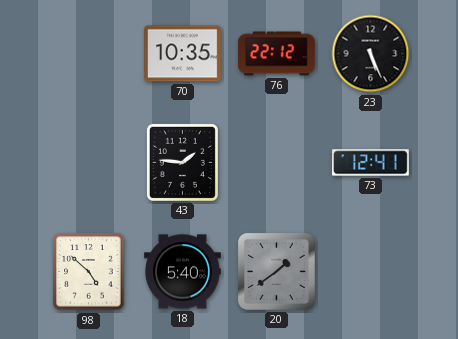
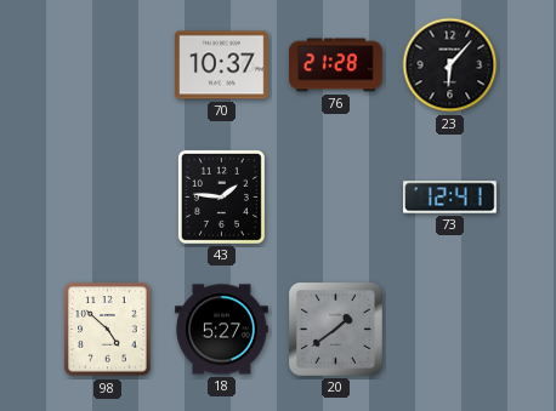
70: 10:35 -> 10:37
76: 22:12 -> 21:28
23: 5:26 -> 6:07
18: 5:40 -> 5:27
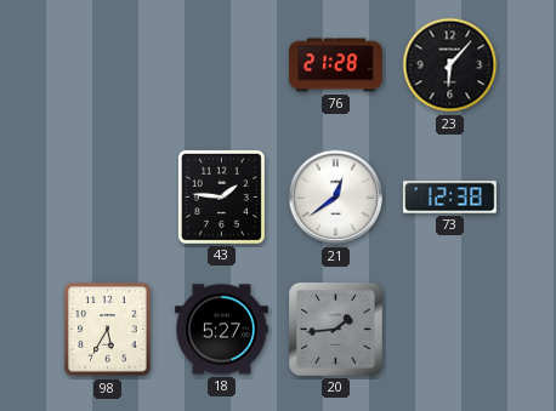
70: 10:37 -> none
21: none -> 12:39
73: 12:41 -> 12:38
98: 4:52 -> 5:35
20: 1:39 -> 1:44
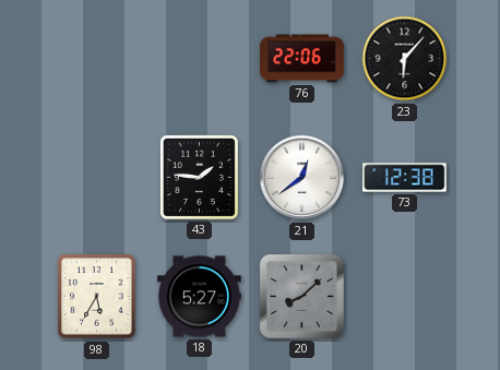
76: 21:28 -> 22:06
20: 1:44 -> 8:08
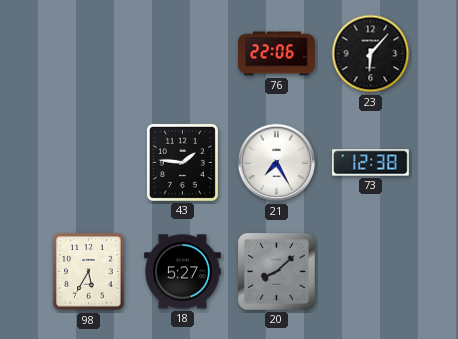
21: 12:39 -> 7:25
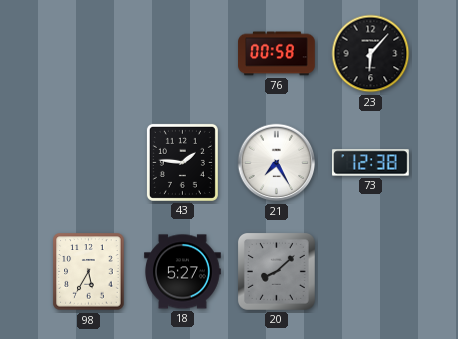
76: 22:06 -> 00:58
